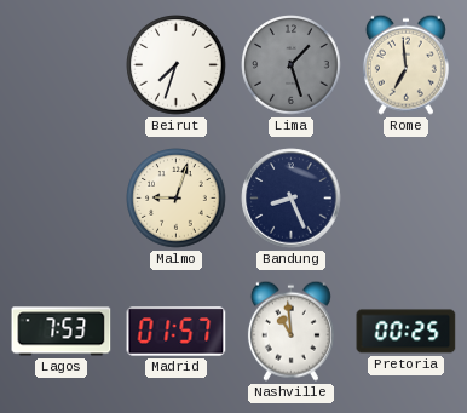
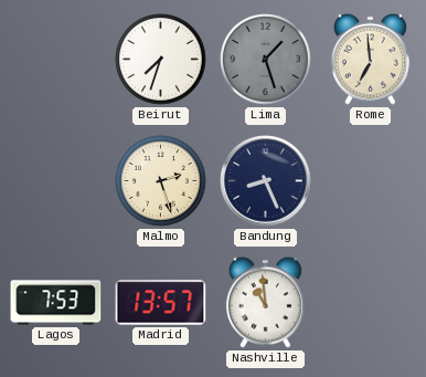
Malmo: 9:03 -> 2:27
Madrid: 01:57 -> 13:57
Pretoria: 00:25 -> none
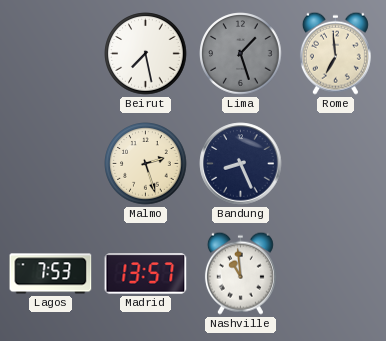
Beirut: 7:33 -> 7:28
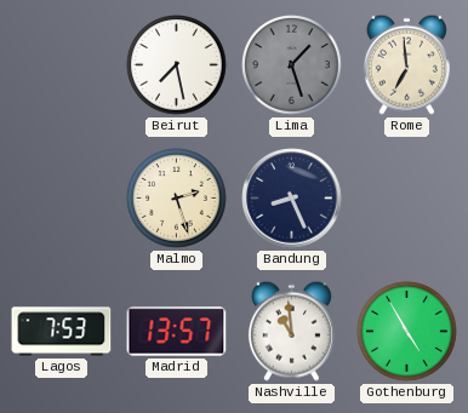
Gothenburg: none -> 4:55
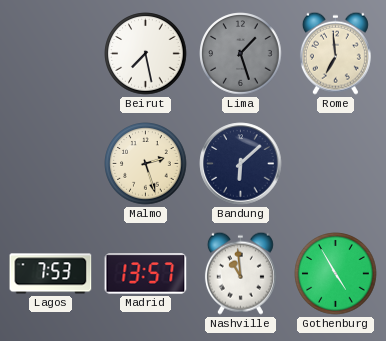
Bandung: 8:26 -> 6:08
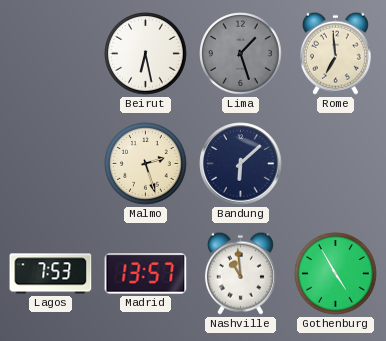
Beirut: 7:28 -> 6:28
